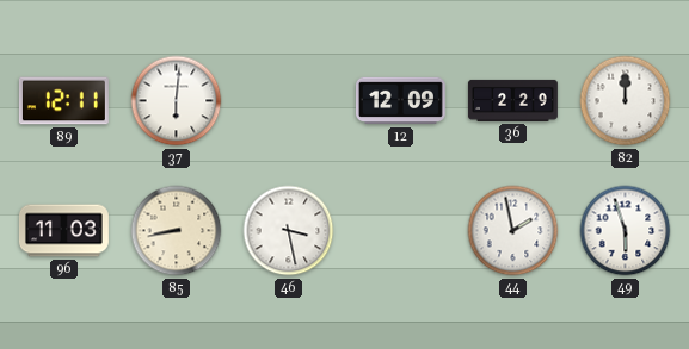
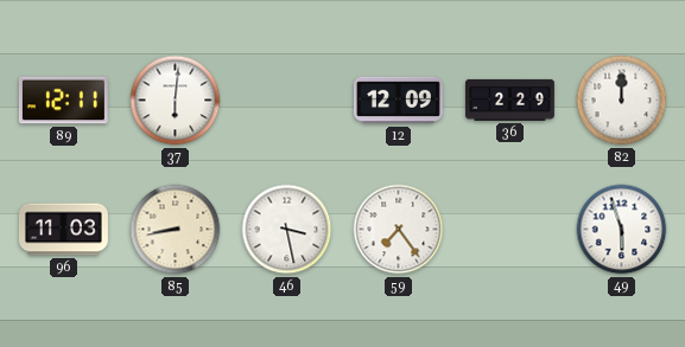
59: none -> 7:24
44: 1:58 -> none
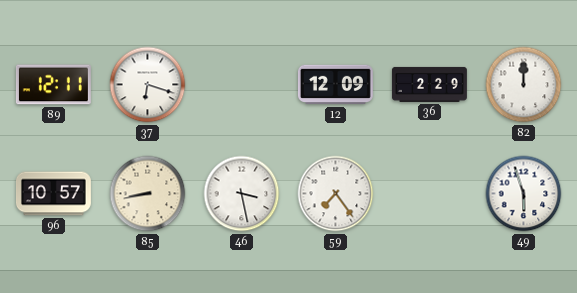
37: 6:01 -> 6:18
96: 11:03 -> 10:57
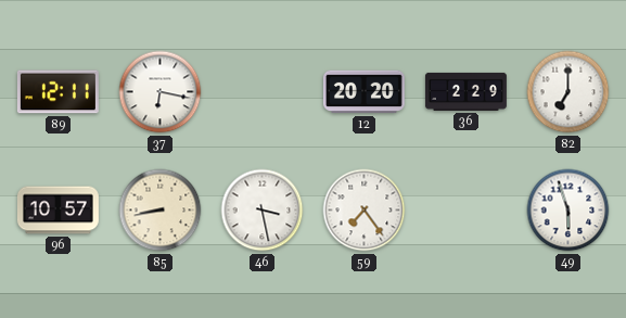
37: 6:18 -> 6:17
12: 12:09 -> 20:20
82: 12:00 -> 7:00
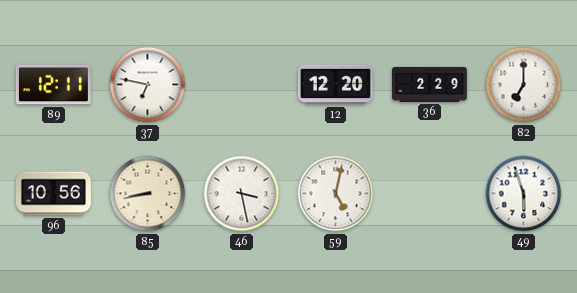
37: 6:17 -> 6:47
12: 20:20 -> 12:20
96: 10:57 -> 10:56
59: 7:24 -> 5:02
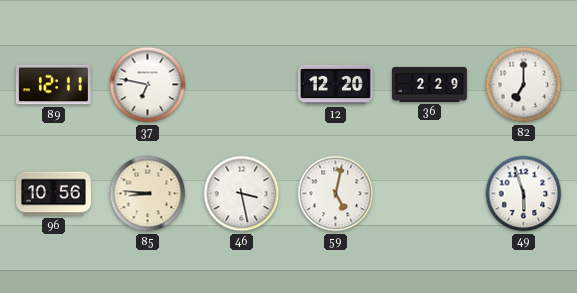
85: 8:43 -> 8:46
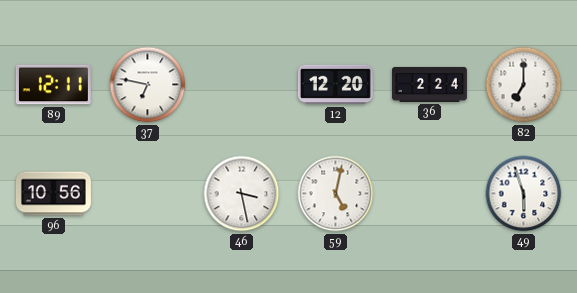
36: 2:29 -> 2:24
85: 8:46 -> none
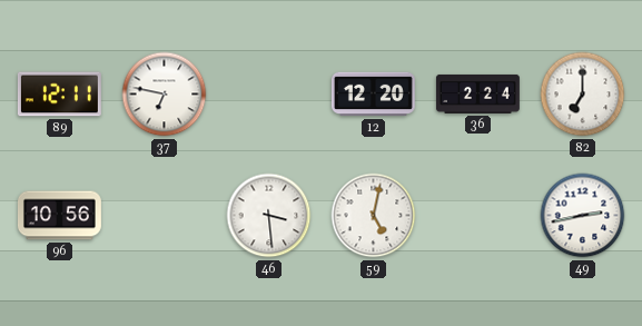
46: 3:28 -> 3:29
49: 5:57 -> 2:43
